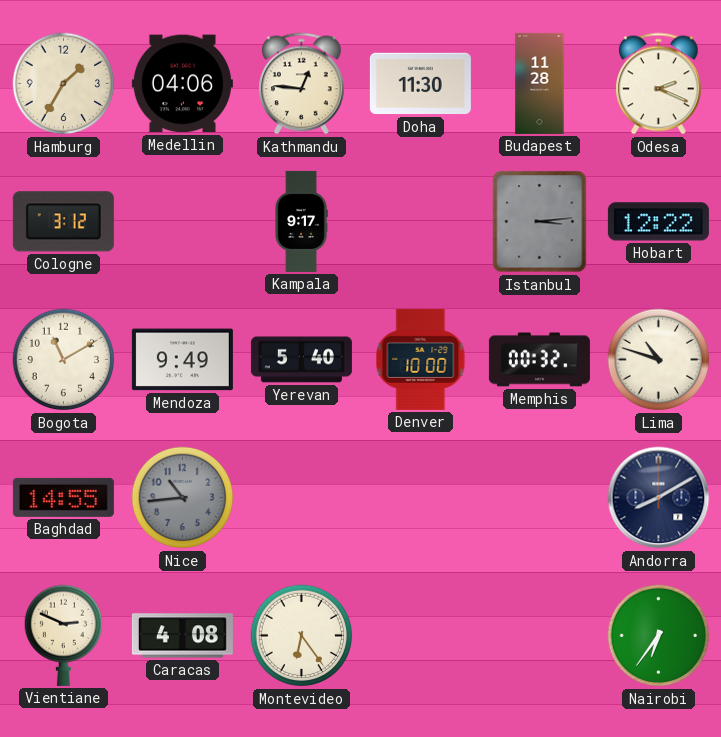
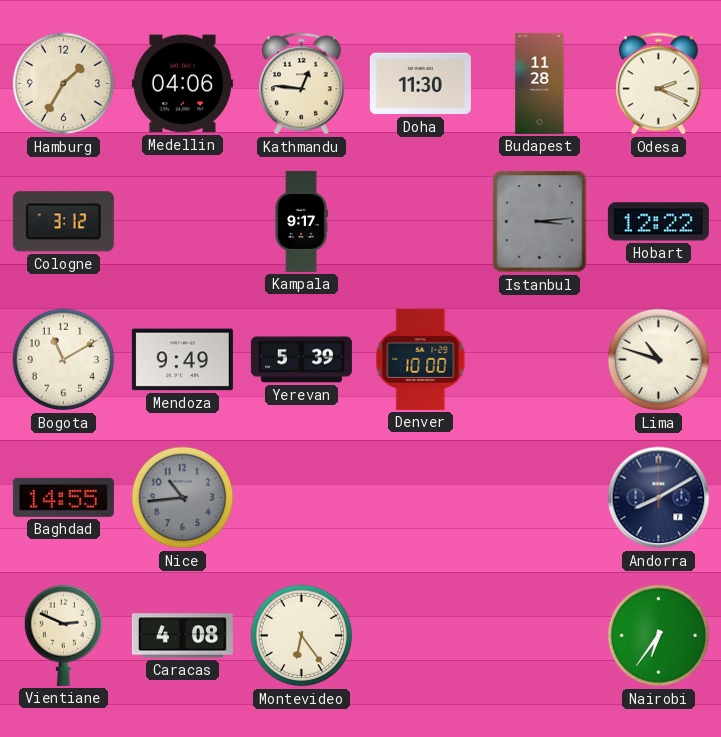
Yerevan: 5:40 -> 5:39
Memphis: 00:32 -> none
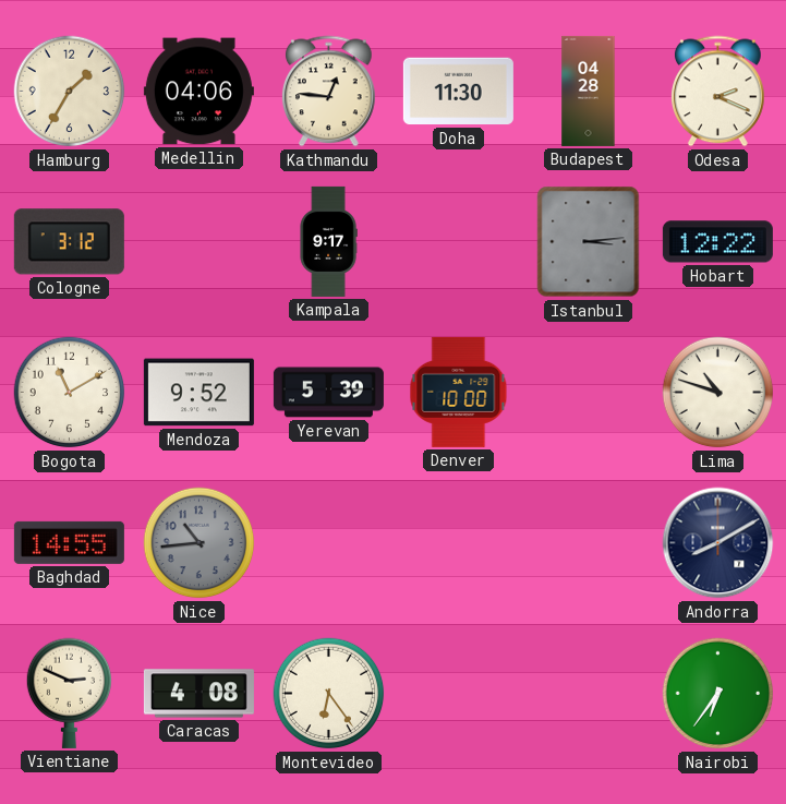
Budapest: 11:28 -> 04:28
Mendoza: 9:49 -> 9:52
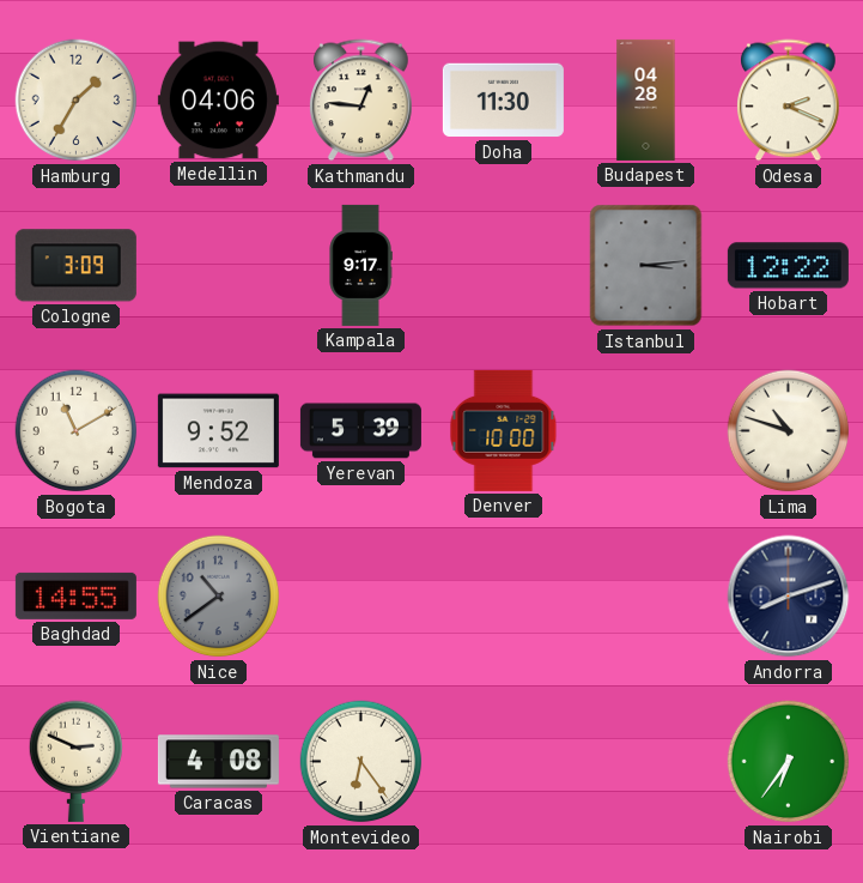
Cologne: 3:12 -> 3:09
Nice: 10:44 -> 10:39
Andorra: 8:10 -> 8:12
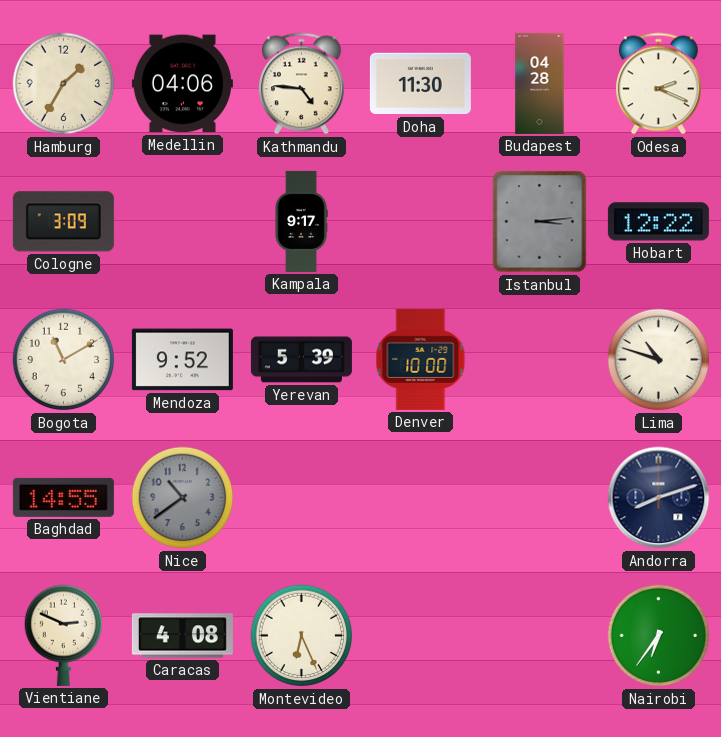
Kathmandu: 12:46 -> 4:46
Montevideo: 6:24 -> 6:26
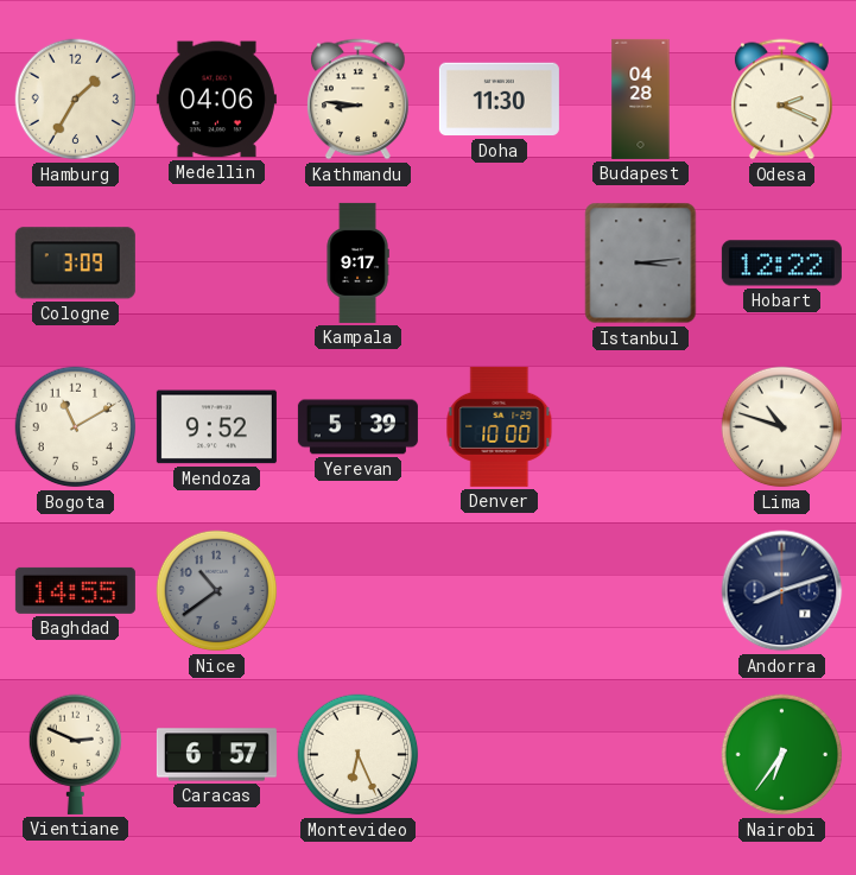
Kathmandu: 4:46 -> 8:46
Caracas: 4:08 -> 6:57
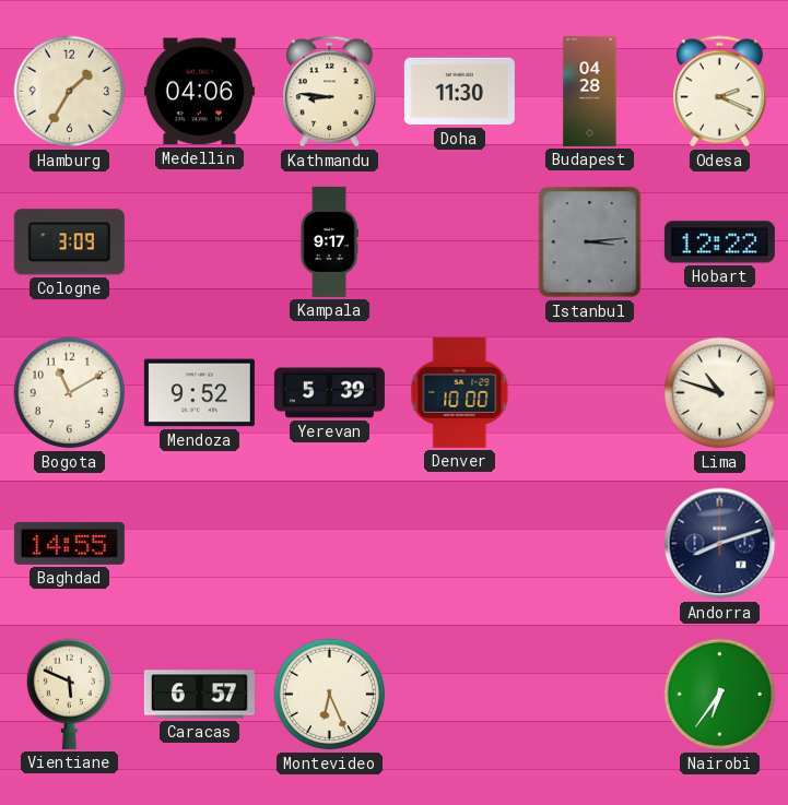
Nice: 10:39 -> none
Vientiane: 2:49 -> 5:49
